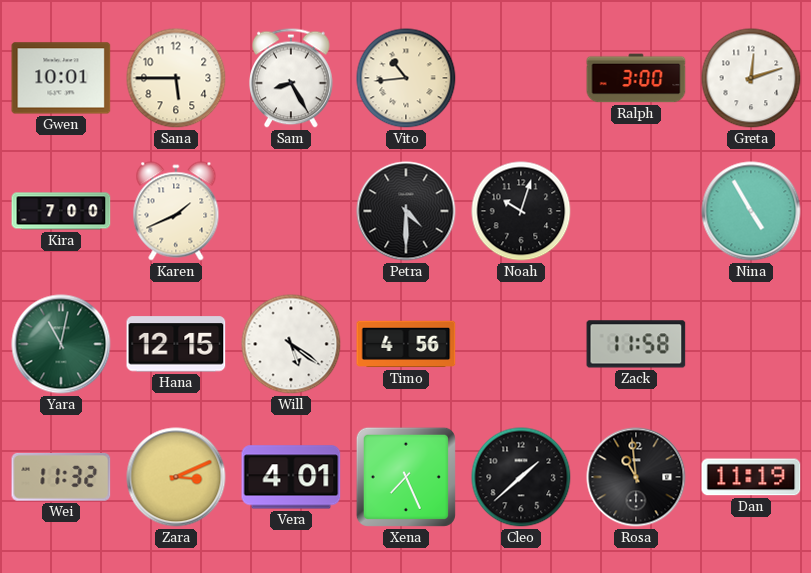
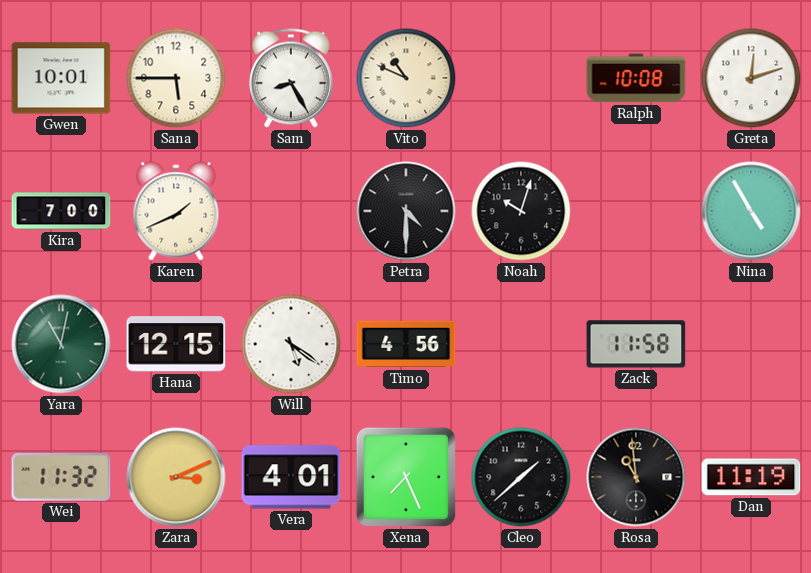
Vito: 10:44 -> 10:49
Ralph: 3:00 -> 10:08
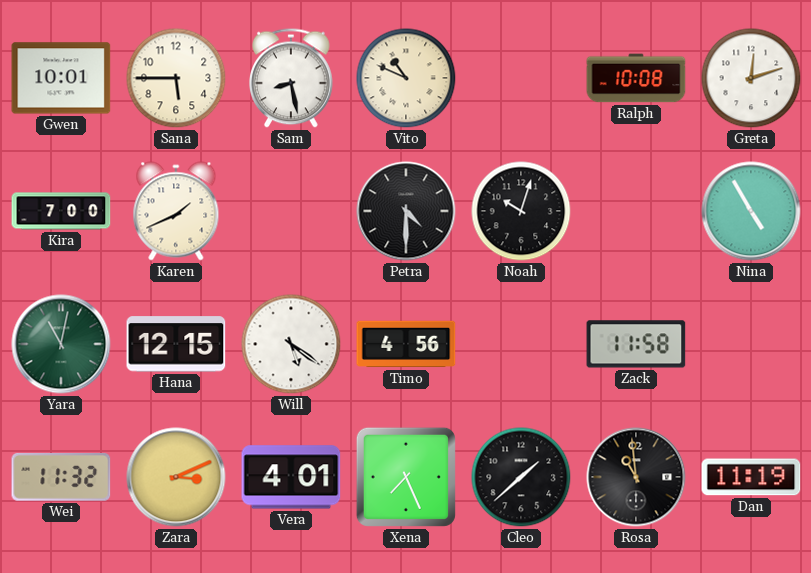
Sam: 8:25 -> 8:28
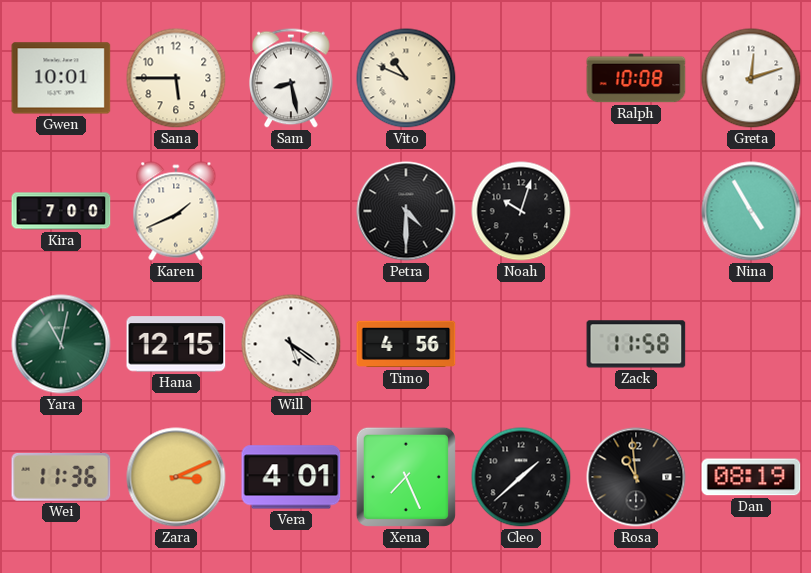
Wei: 11:32 -> 11:36
Dan: 11:19 -> 08:19
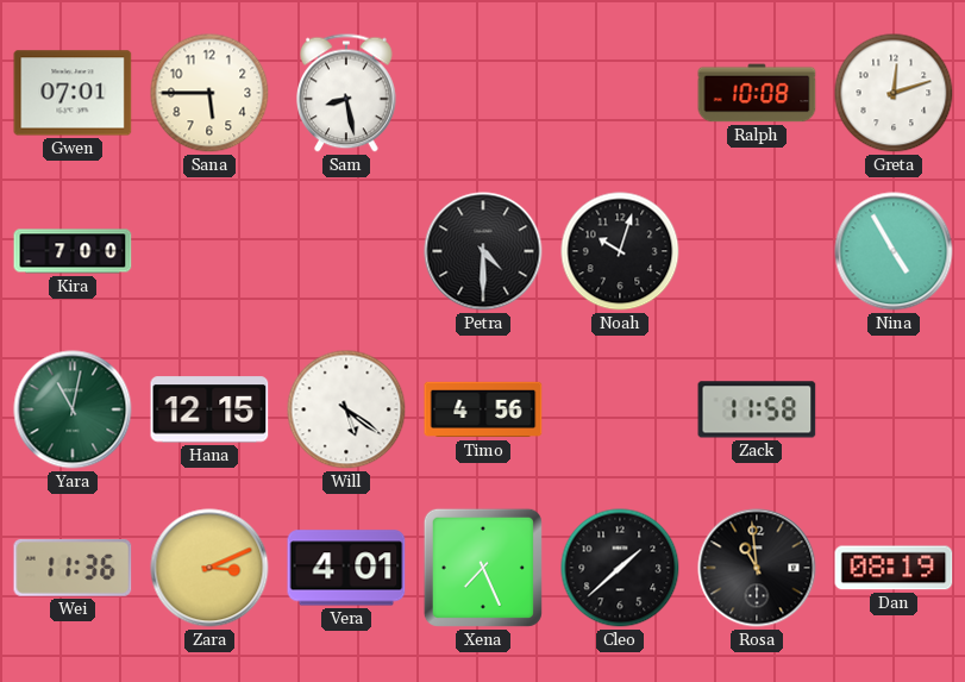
Gwen: 10:01 -> 07:01
Vito: 10:49 -> none
Karen: 1:41 -> none
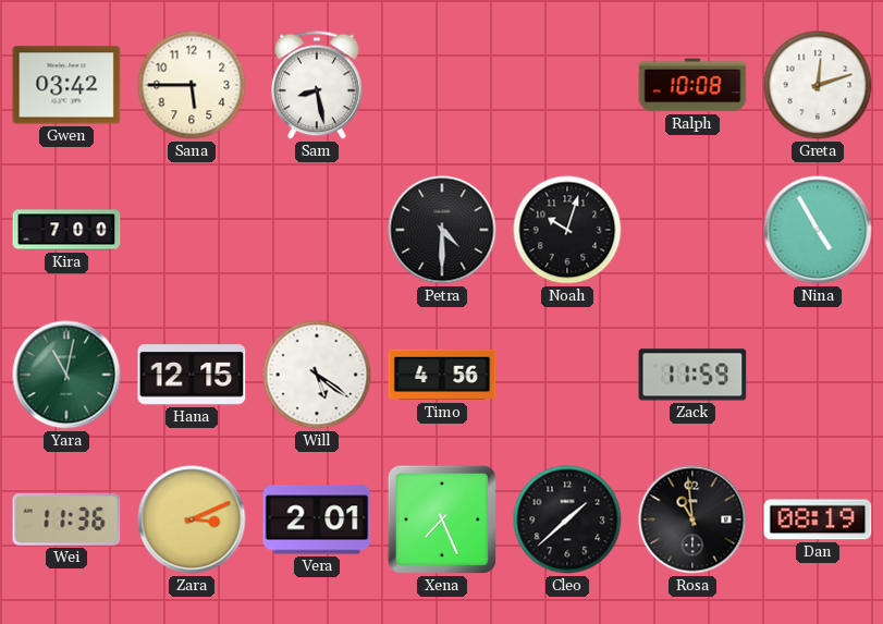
Gwen: 07:01 -> 03:42
Zack: 11:58 -> 11:59
Vera: 4:01 -> 2:01
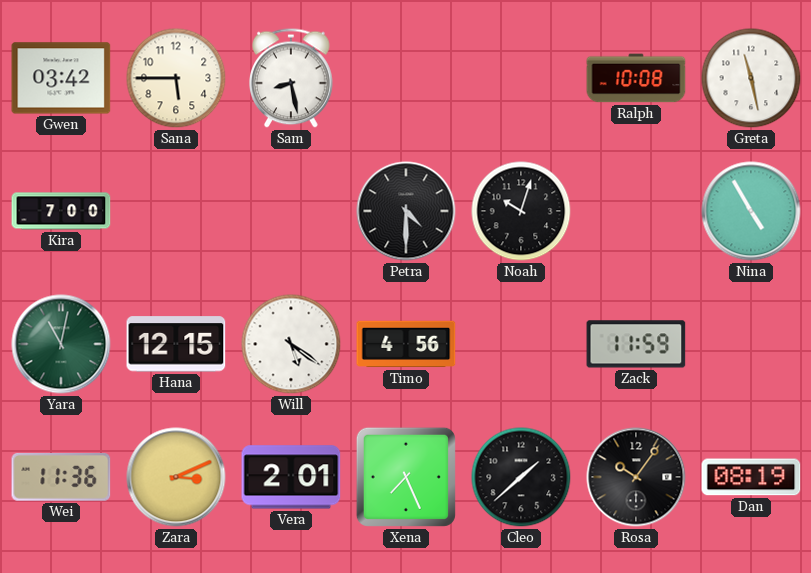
Greta: 12:12 -> 11:28
Rosa: 10:59 -> 10:06
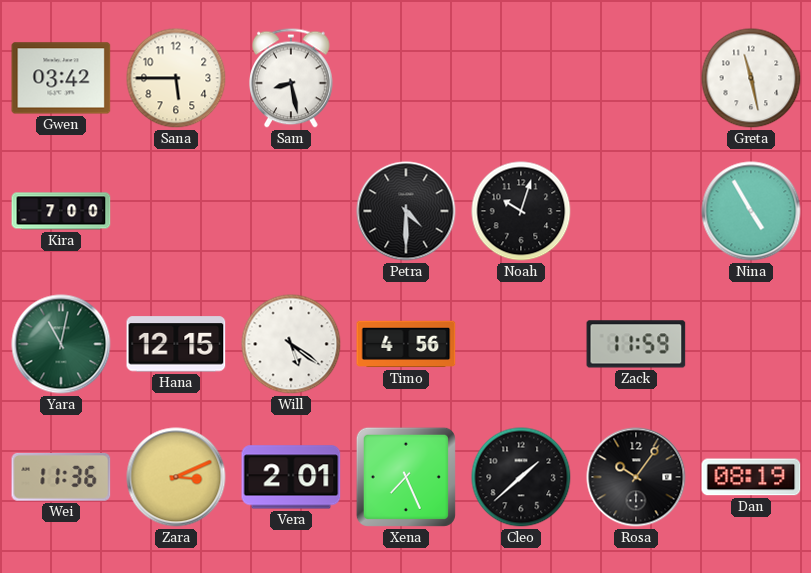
Ralph: 10:08 -> none
